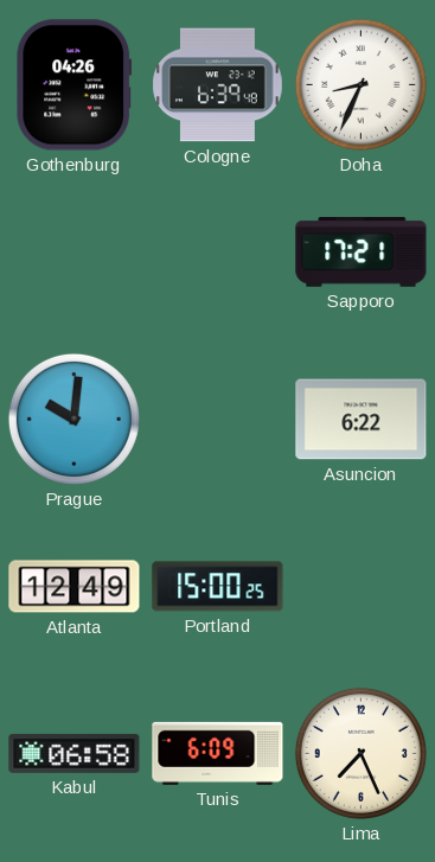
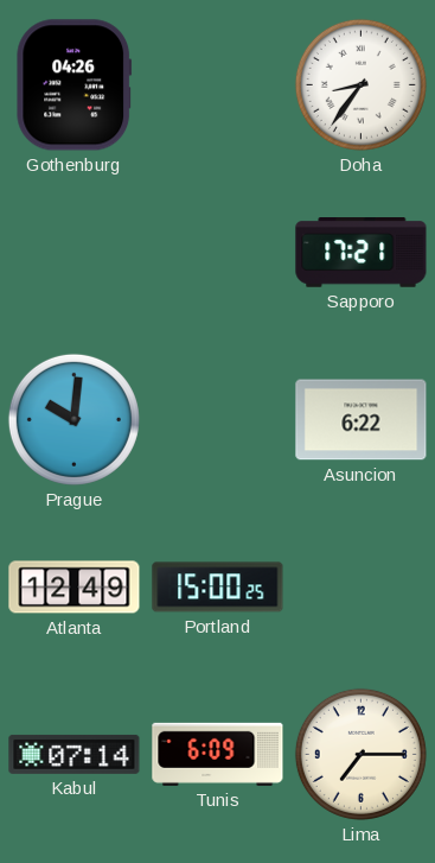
Cologne: 6:39 -> none
Doha: 8:34 -> 8:36
Kabul: 06:58 -> 07:14
Lima: 7:26 -> 7:15
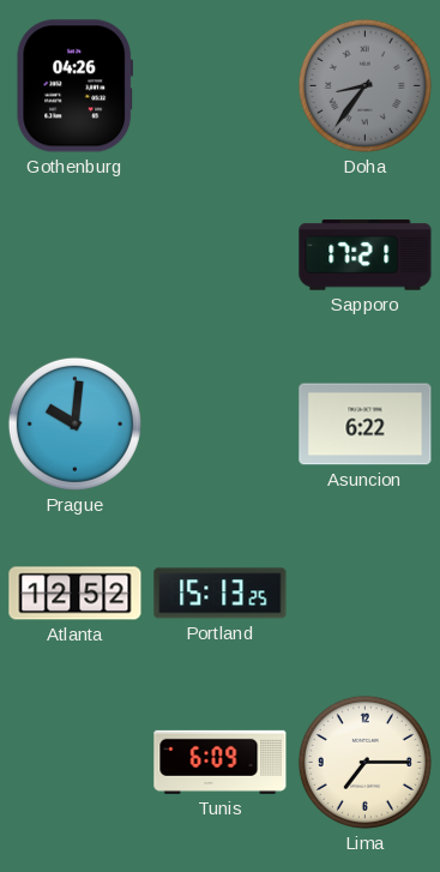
Doha dial: white -> grey
Atlanta: 12:49 -> 12:52
Portland: 15:00 -> 15:13
Kabul: 07:14 -> none
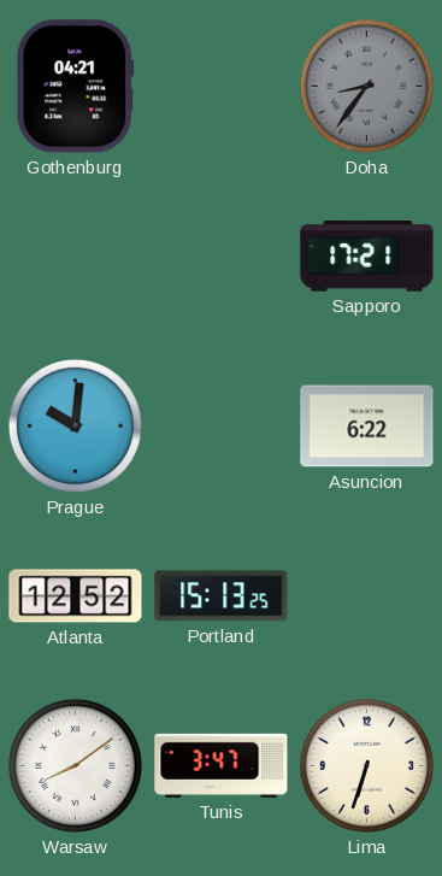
Gothenburg: 04:26 -> 04:21
Warsaw: none -> 8:09
Tunis: 6:09 -> 3:47
Lima: 7:15 -> 6:33
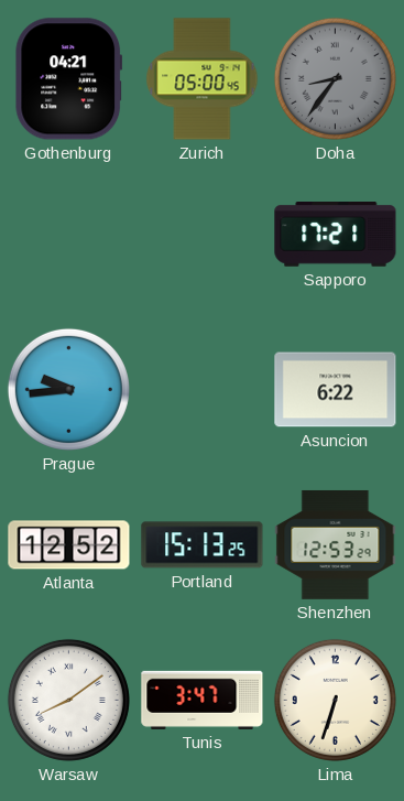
Zurich: none -> 05:00
Prague: 10:01 -> 9:44
Shenzhen: none -> 12:53
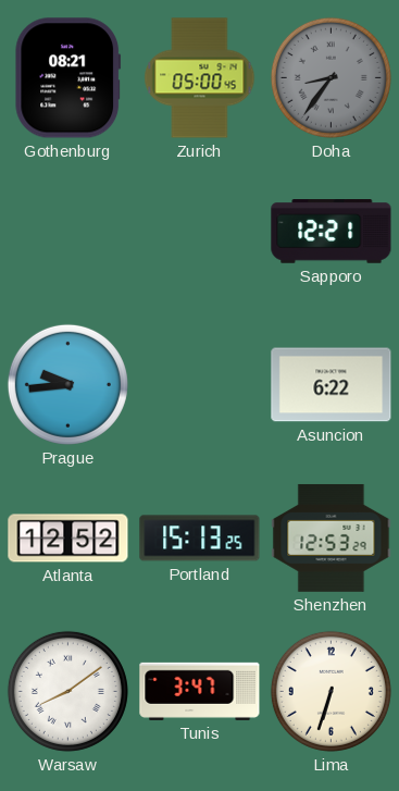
Gothenburg: 04:21 -> 08:21
Sapporo: 17:21 -> 12:21
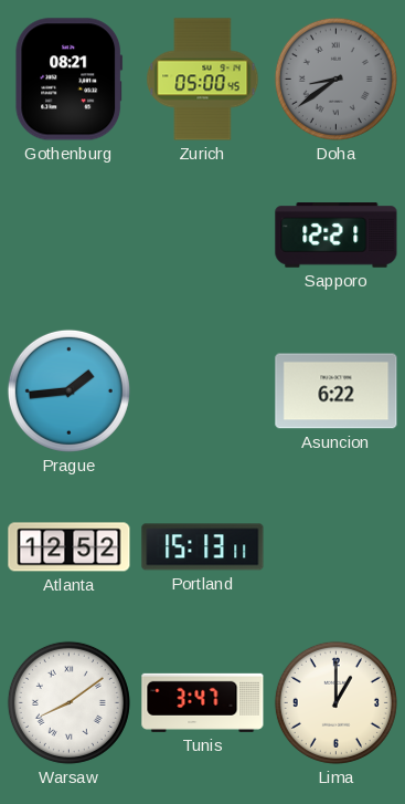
Doha: 8:36 -> 8:39
Prague: 9:44 -> 1:44
Portland: 15:13:25 -> 15:13:11
Shenzhen: 12:53 -> none
Lima: 6:33 -> 1:00
